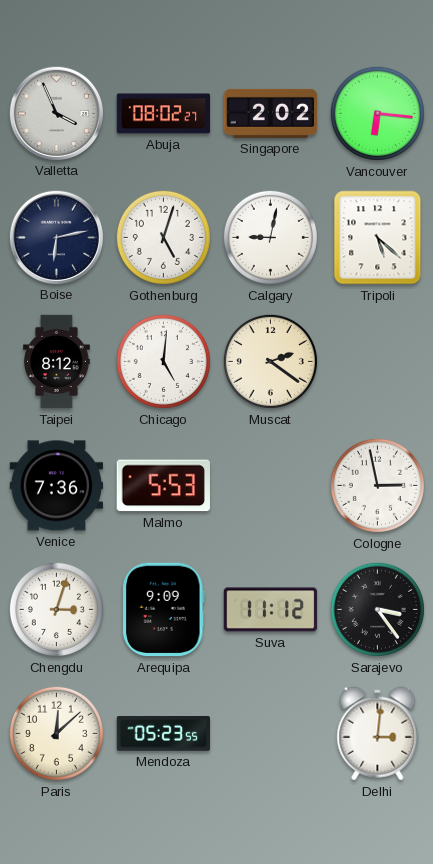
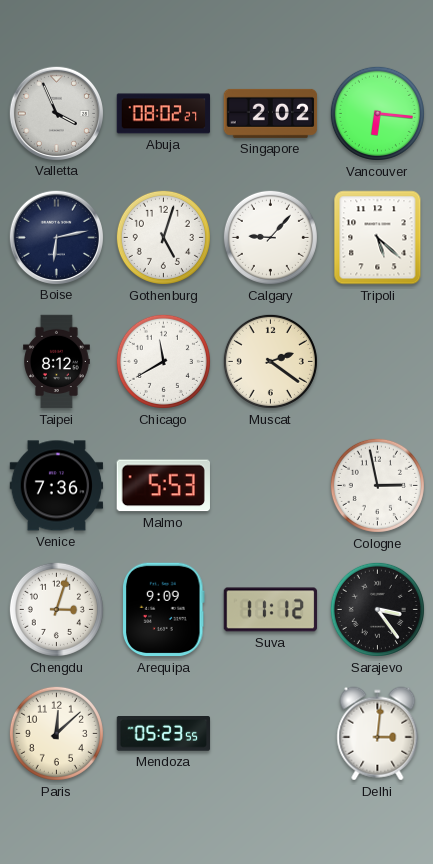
Calgary: 9:02 -> 9:07
Chicago: 5:01 -> 11:40
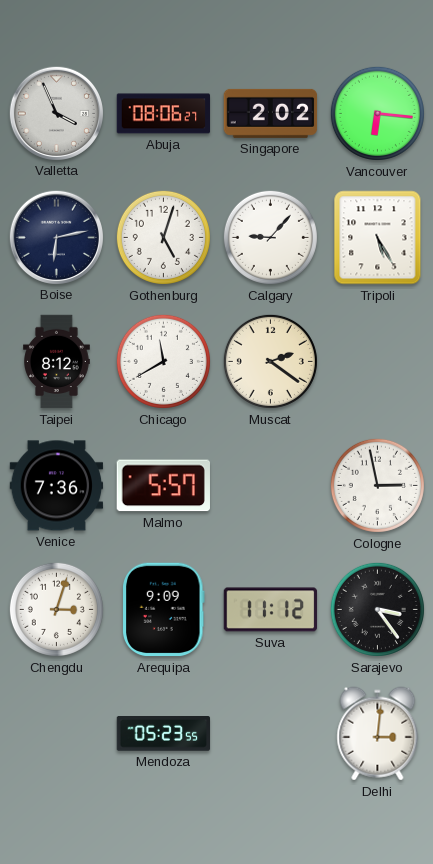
Abuja: 08:02 -> 08:06
Tripoli: 5:22 -> 5:25
Malmo: 5:53 -> 5:57
Paris: 12:08 -> none
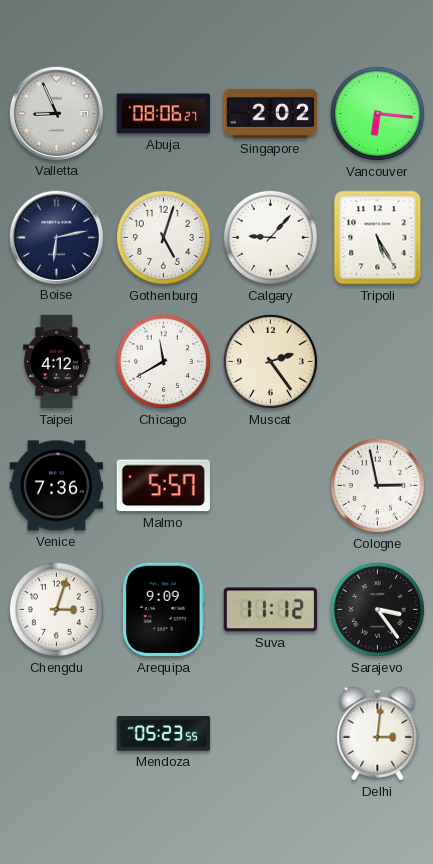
Valletta: 3:56 -> 8:56
Taipei: 8:12 -> 4:12
Muscat: 2:21 -> 2:24
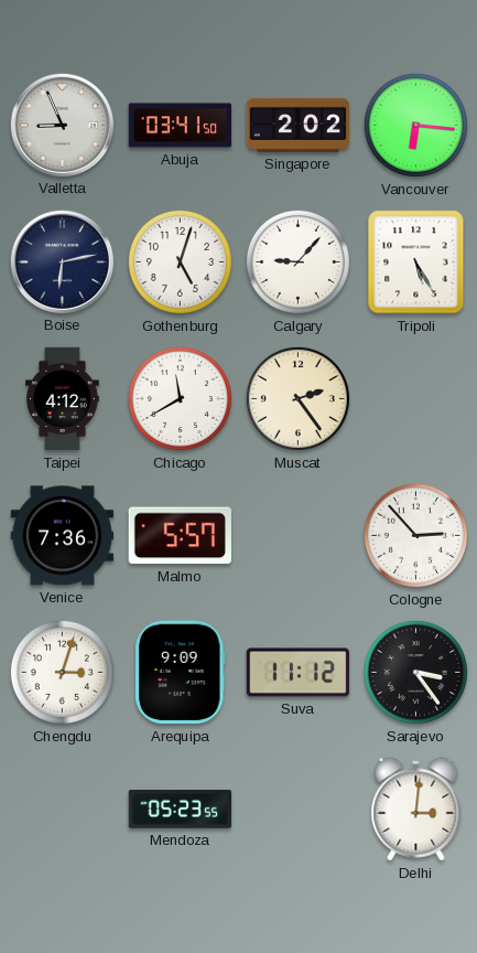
Abuja: 08:06 -> 03:41
Cologne: 2:58 -> 2:53
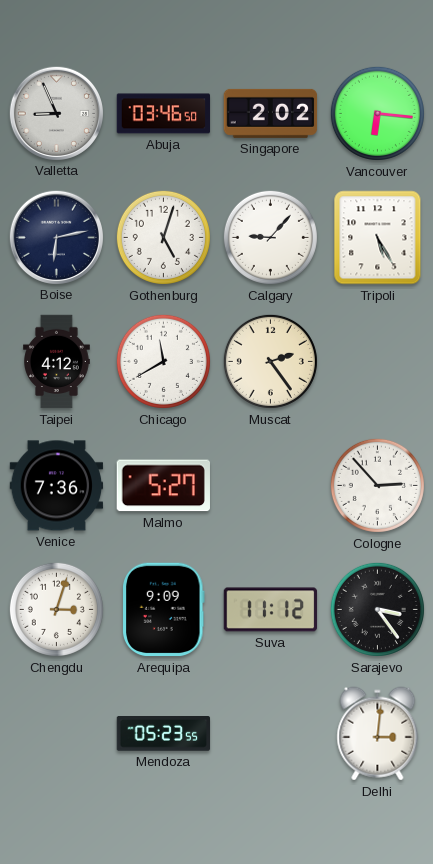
Abuja: 03:41 -> 03:46
Malmo: 5:57 -> 5:27
